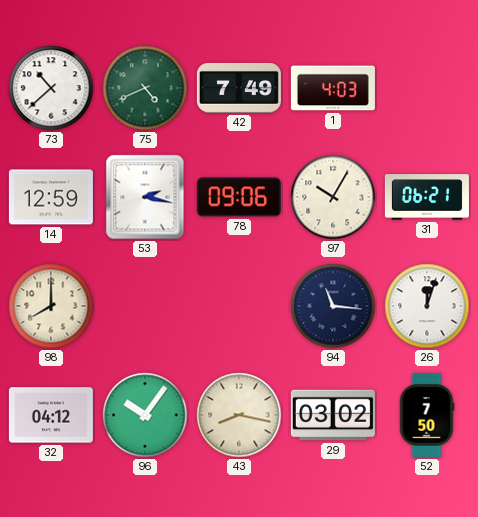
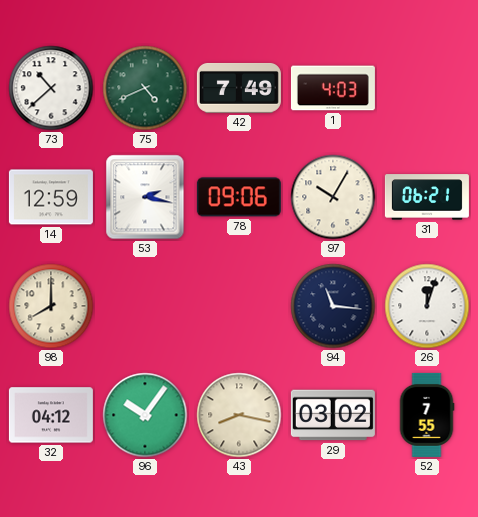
52: 7:50 -> 7:55
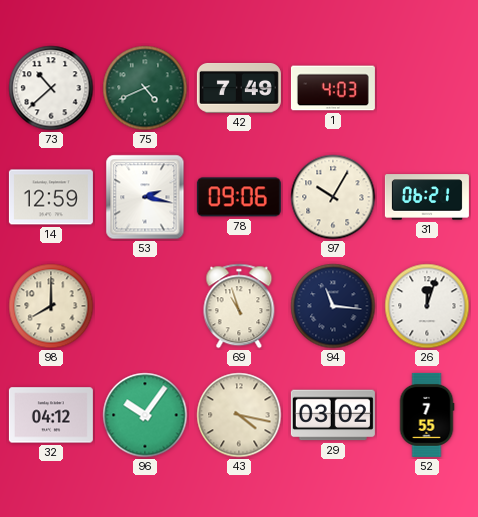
69: none -> 10:57
43: 8:17 -> 4:17
